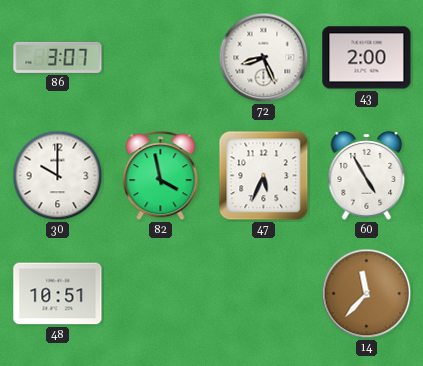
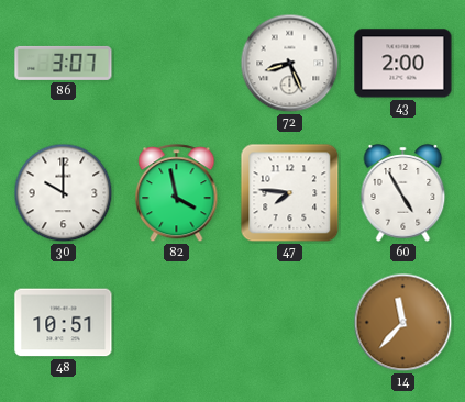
47: 5:34 -> 7:46
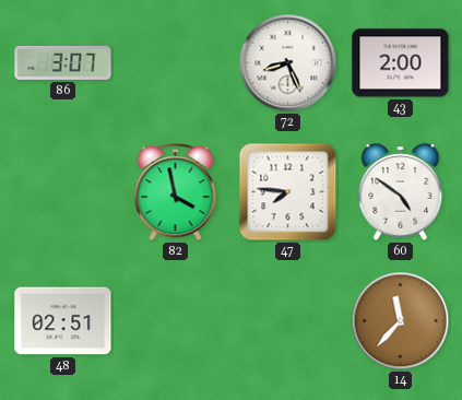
30: 10:00 -> none
60: 4:55 -> 4:51
48: 10:51 -> 02:51
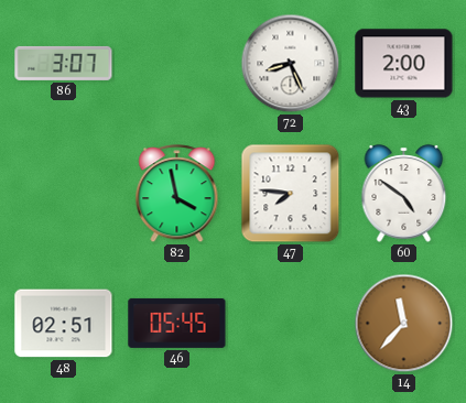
46: none -> 05:45
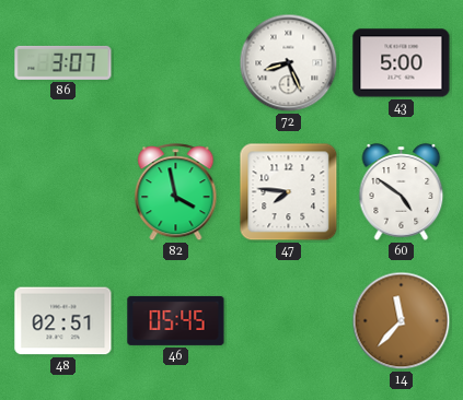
43: 2:00 -> 5:00
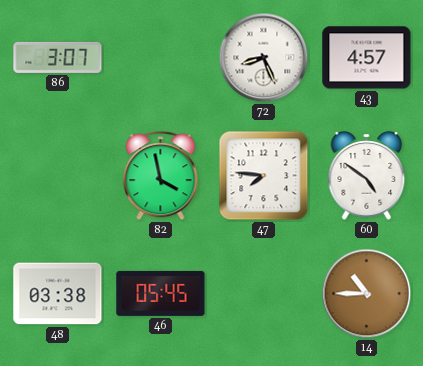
43: 5:00 -> 4:57
48: 02:51 -> 03:38
14: 11:37 -> 10:45
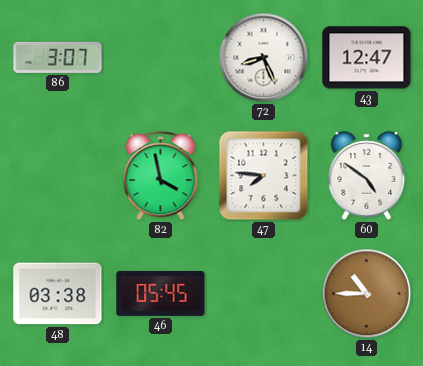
43: 4:57 -> 12:47
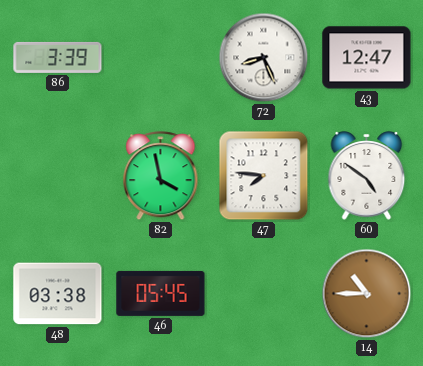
86: 3:07 -> 3:39
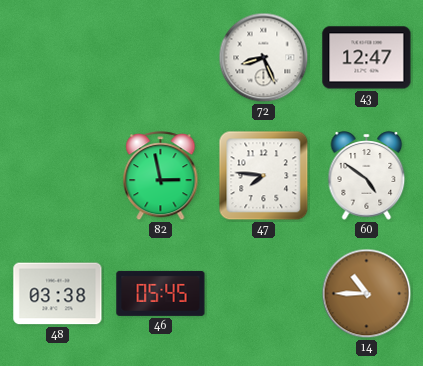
86: 3:39 -> none
82: 3:58 -> 2:58
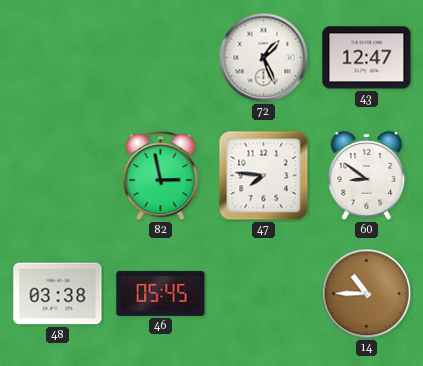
72: 8:26 -> 1:26
60: 4:51 -> 8:51
